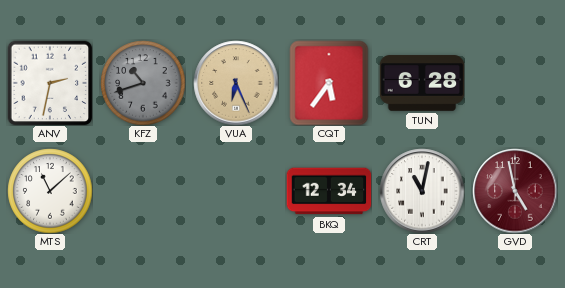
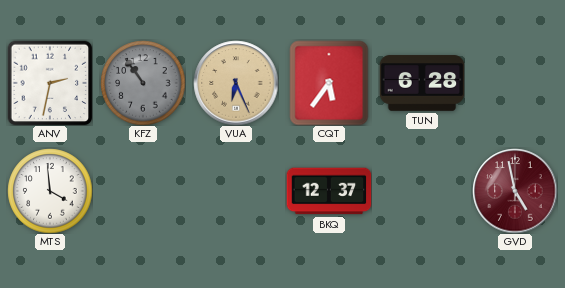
KFZ: 10:42 -> 10:54
MTS: 11:08 -> 3:59
BKQ: 12:34 -> 12:37
CRT: 11:02 -> none
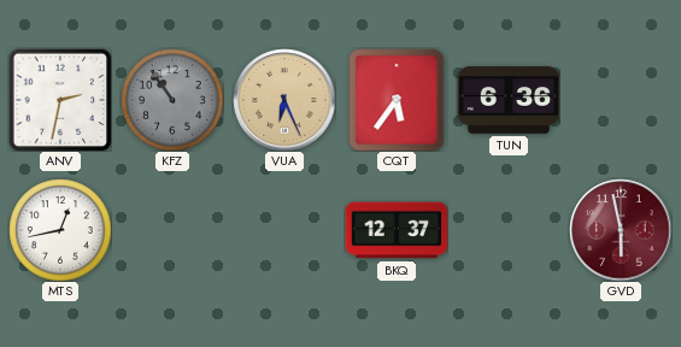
TUN: 6:28 -> 6:36
MTS: 3:59 -> 12:43
GVD: 4:58 -> 5:58
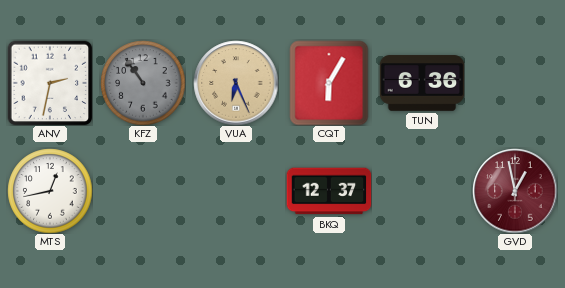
CQT: 5:36 -> 6:05
GVD: 5:58 -> 12:58
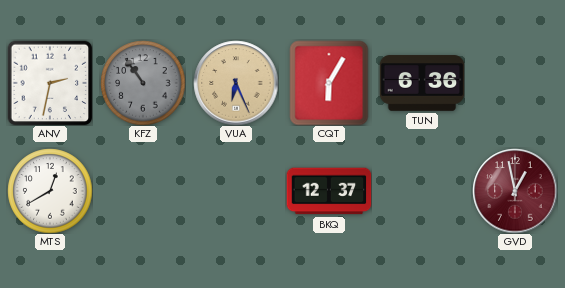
MTS: 12:43 -> 12:40
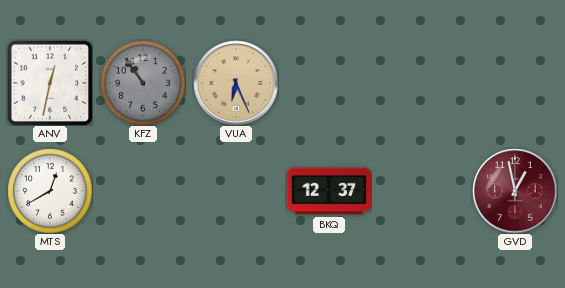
ANV: 2:32 -> 12:32
CQT: 6:05 -> none
TUN: 6:36 -> none
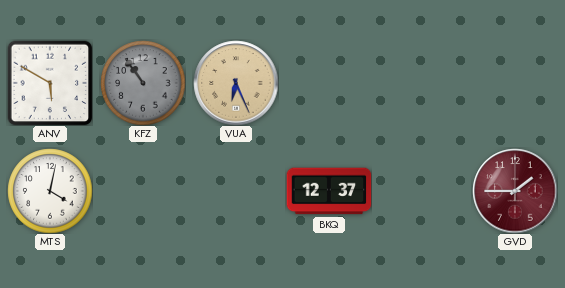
ANV: 12:32 -> 5:50
MTS: 12:40 -> 4:02
GVD: 12:58 -> 1:45
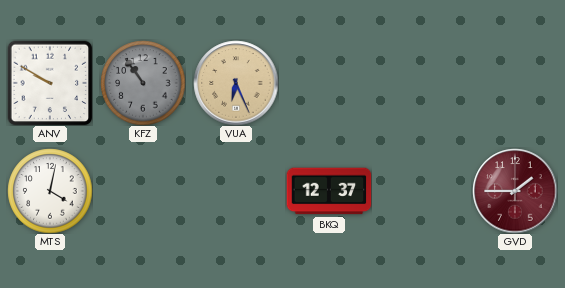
ANV: 5:50 -> 9:50
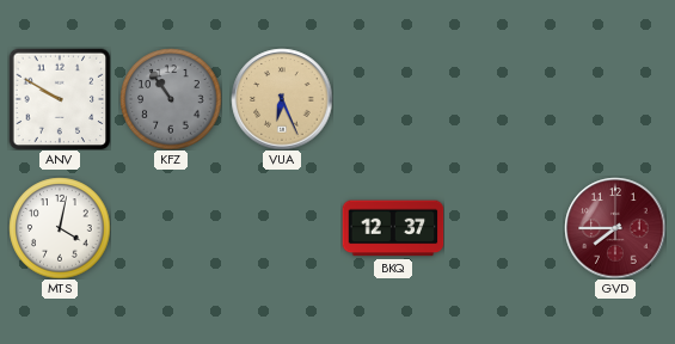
GVD: 1:45 -> 7:45
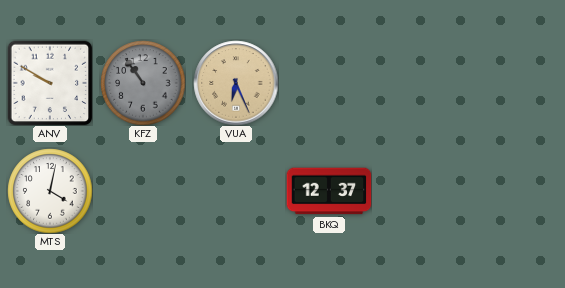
GVD: 7:45 -> none
